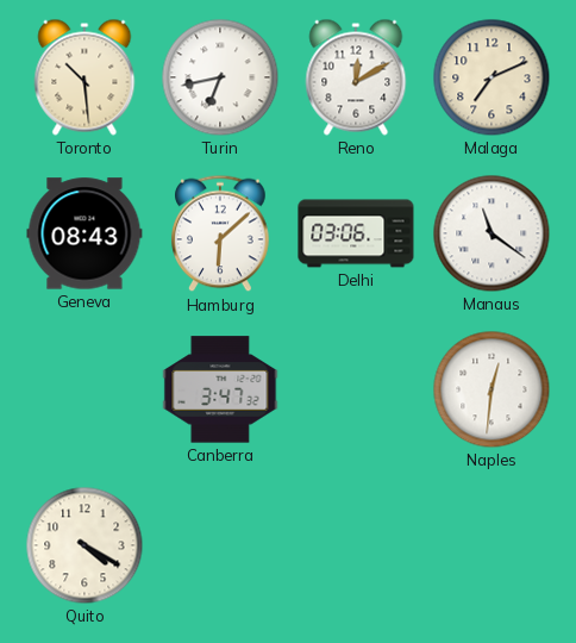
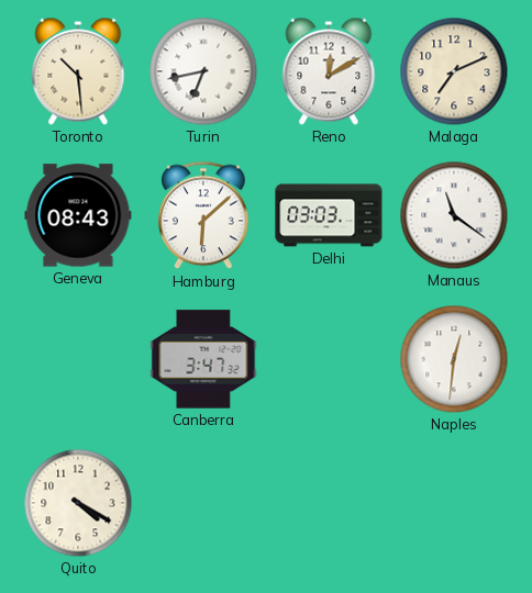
Delhi: 03:06 -> 03:03
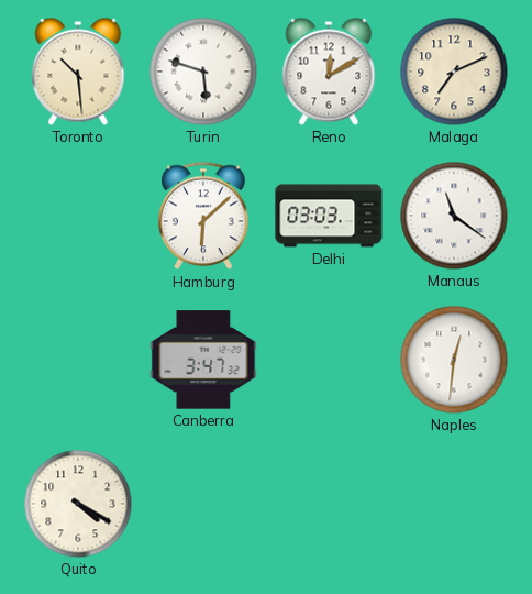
Turin: 6:43 -> 5:48
Geneva: 08:43 -> none
